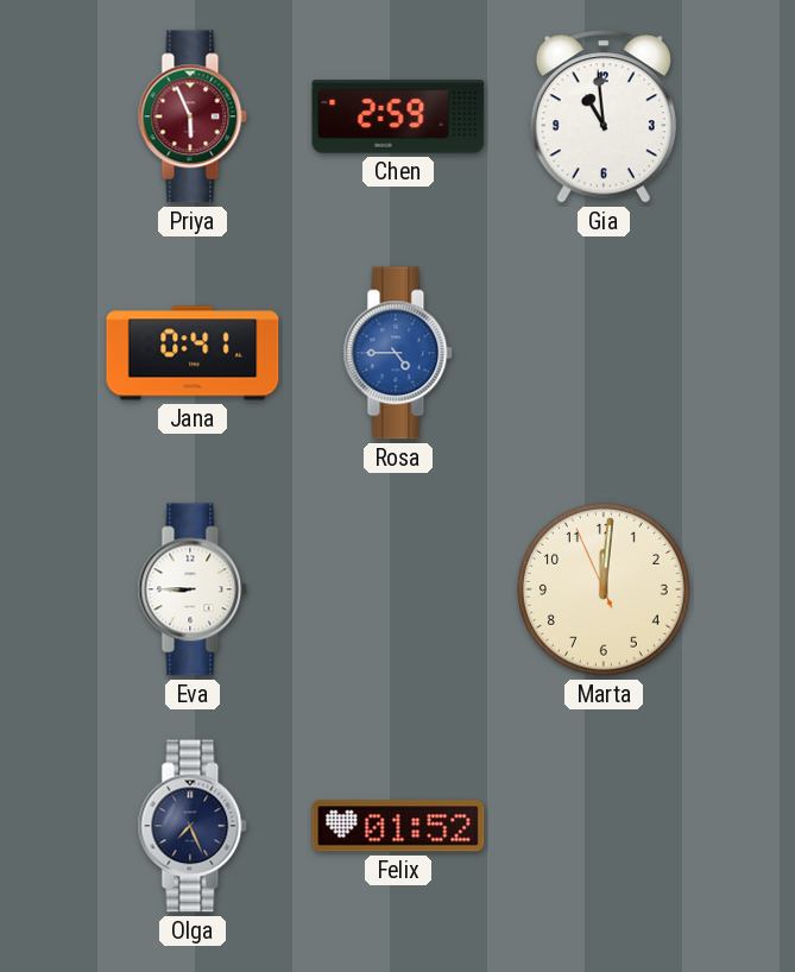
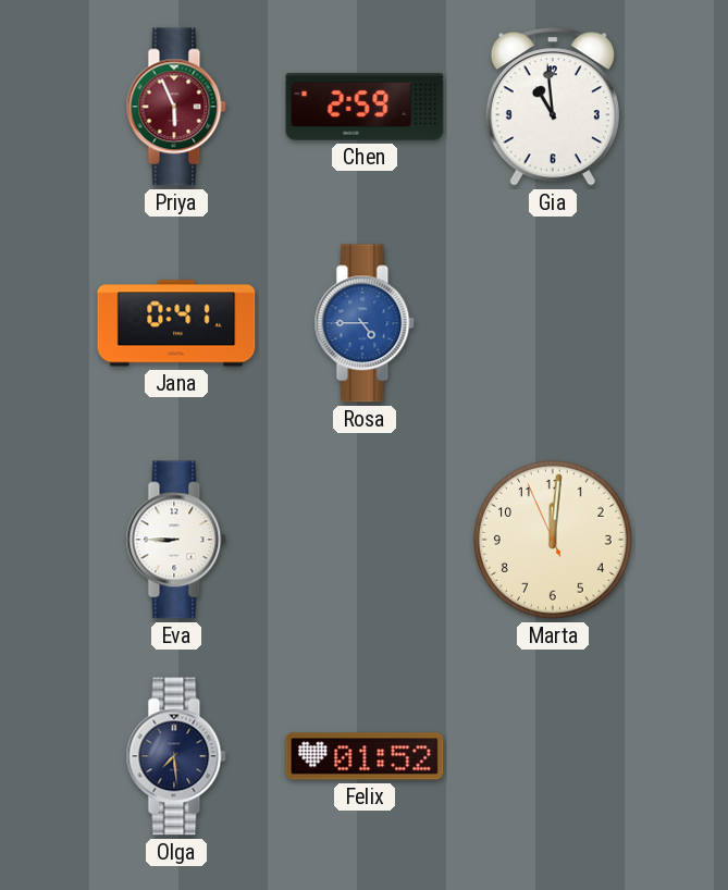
Olga: 7:26 -> 7:29
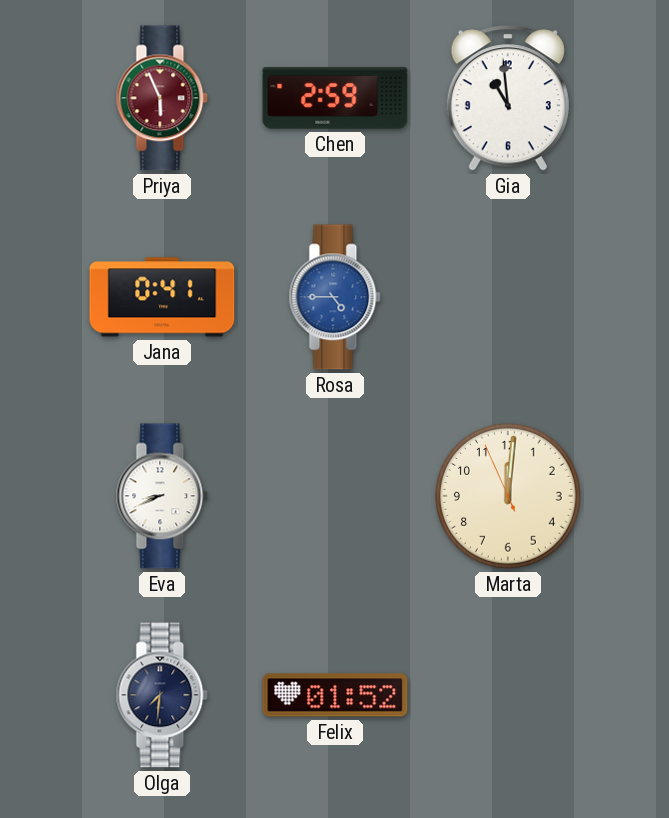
Eva: 8:45 -> 8:41
Olga: 7:29 -> 7:31
